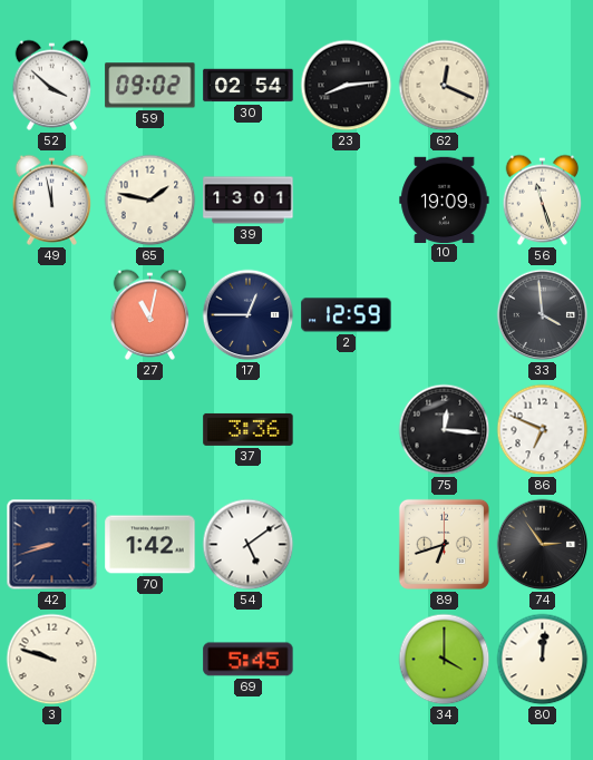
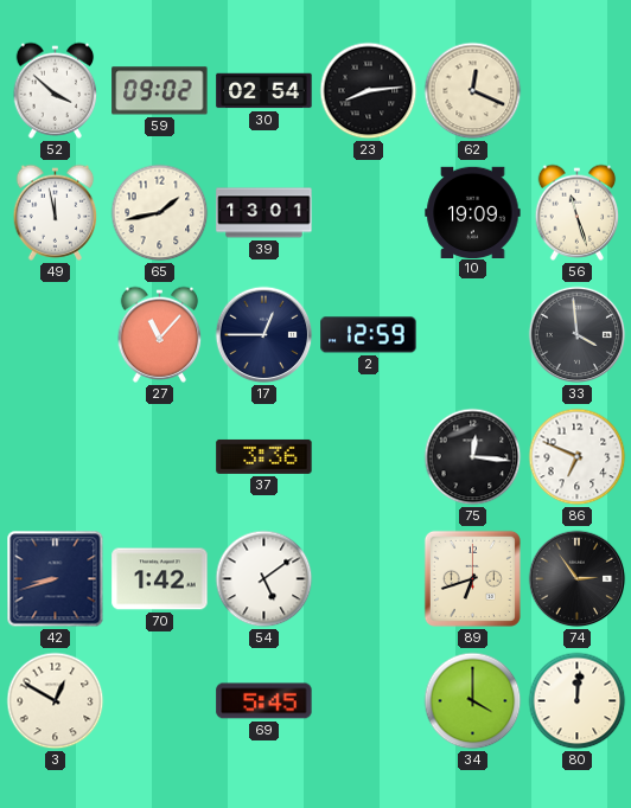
65: 1:47 -> 1:43
27: 11:02 -> 11:07
3: 9:48 -> 12:50
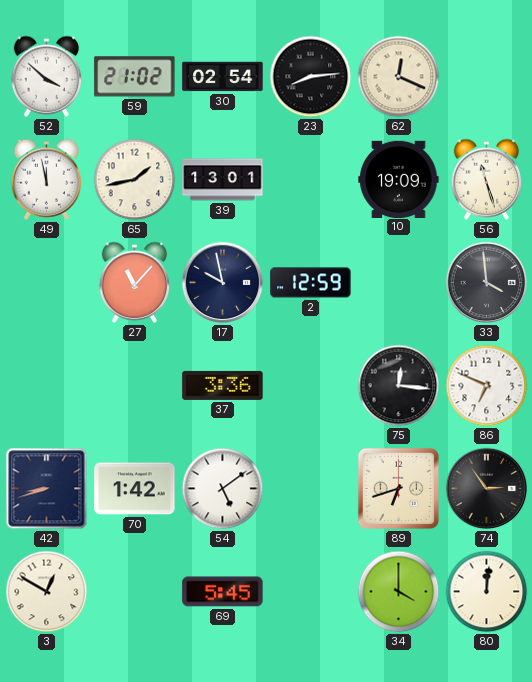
59: 09:02 -> 21:02
17: 12:45 -> 9:58
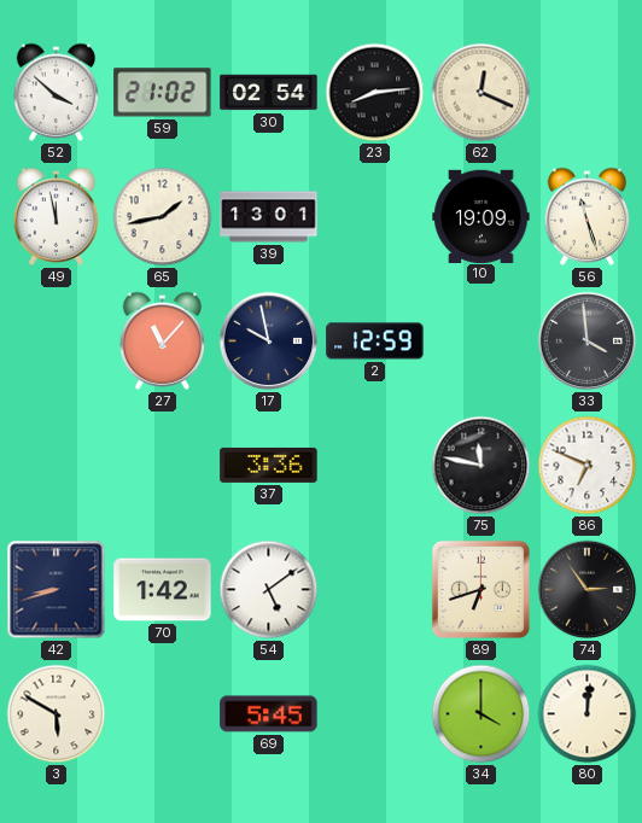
75: 12:16 -> 11:47
3: 12:50 -> 5:50
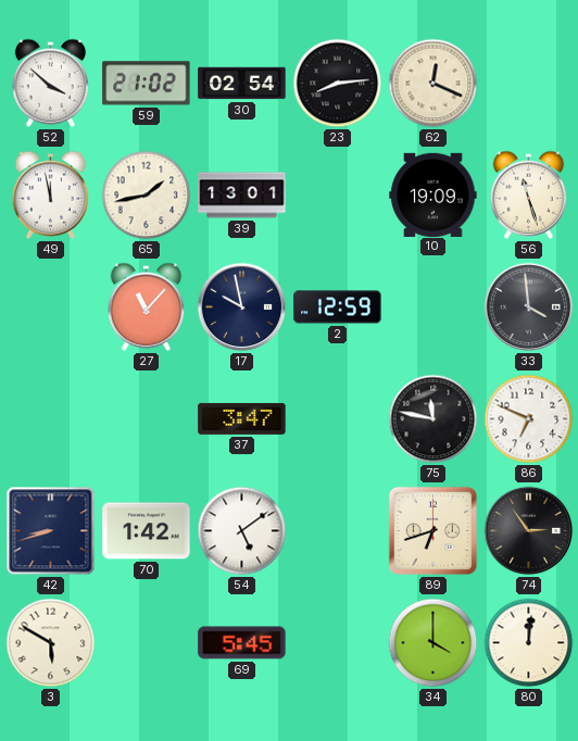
37: 3:36 -> 3:47
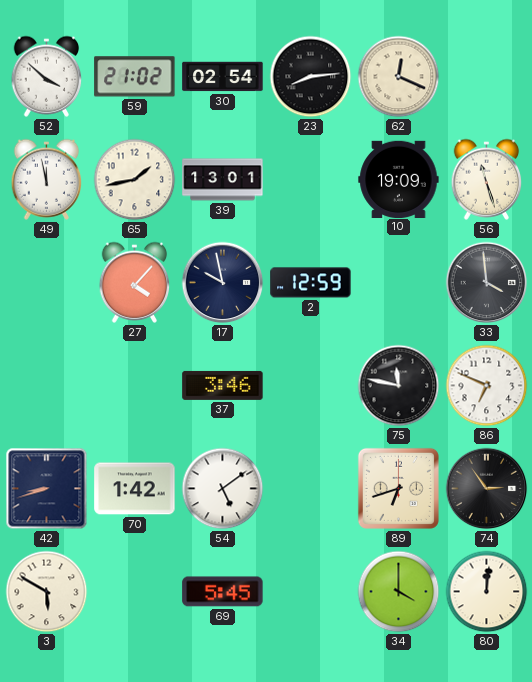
27: 11:07 -> 4:07
37: 3:47 -> 3:46
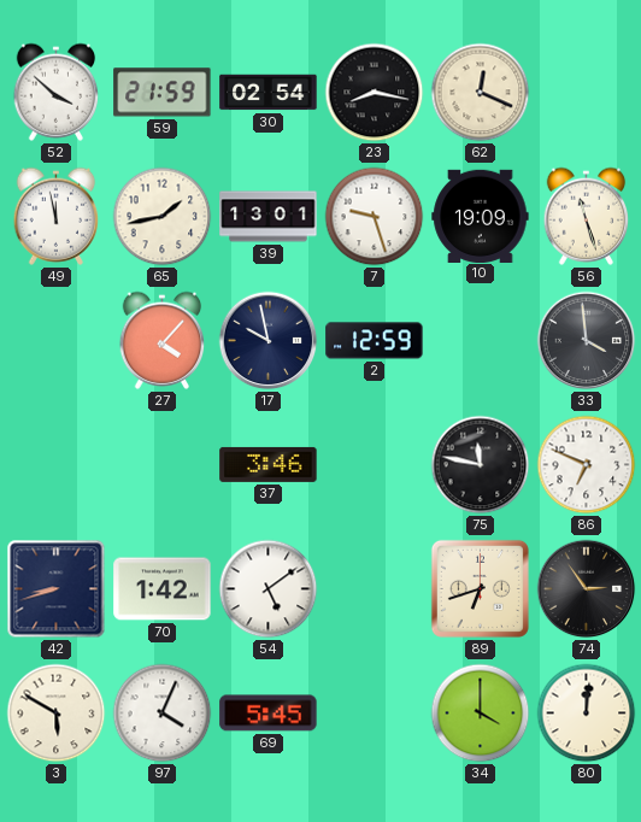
59: 21:02 -> 21:59
23: 8:14 -> 8:17
7: none -> 9:27
97: none -> 4:04
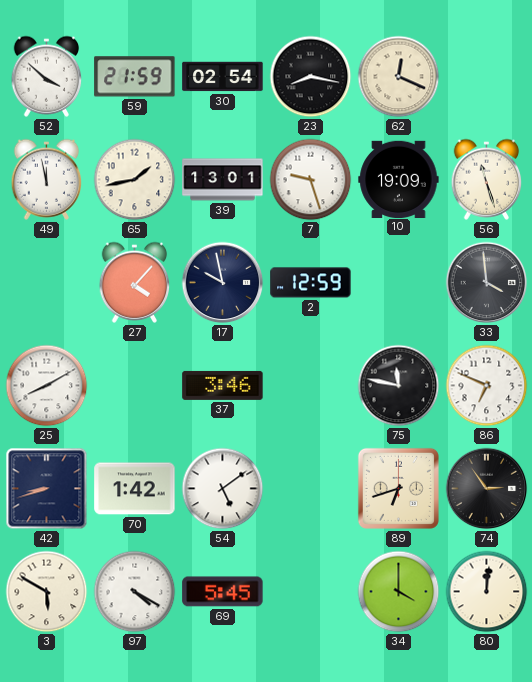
25: none -> 8:10
97: 4:04 -> 4:20
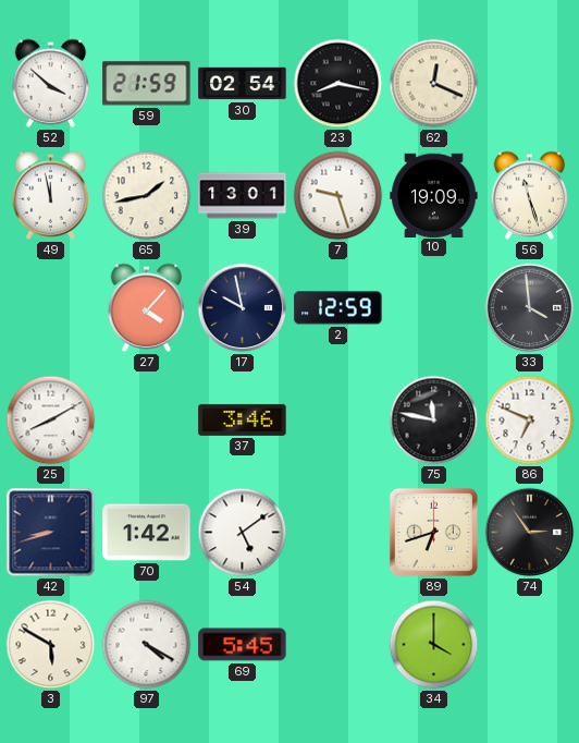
80: 12:01 -> none
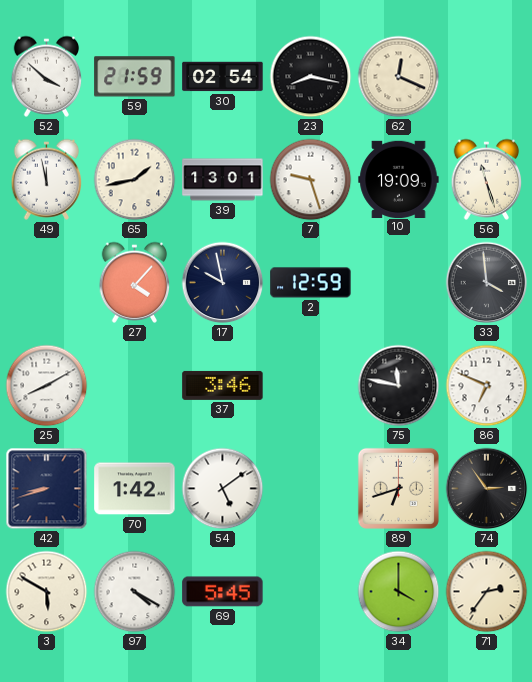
71: none -> 2:36
